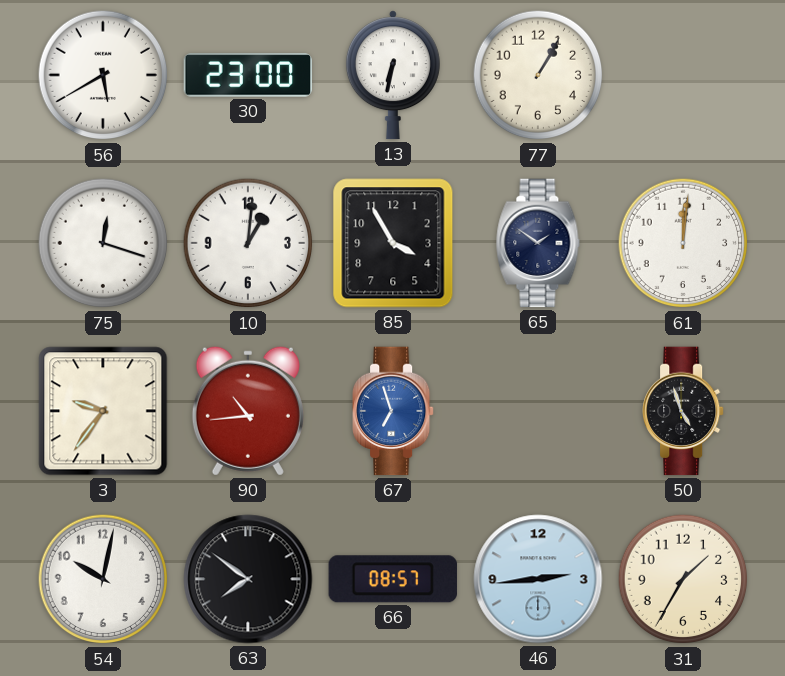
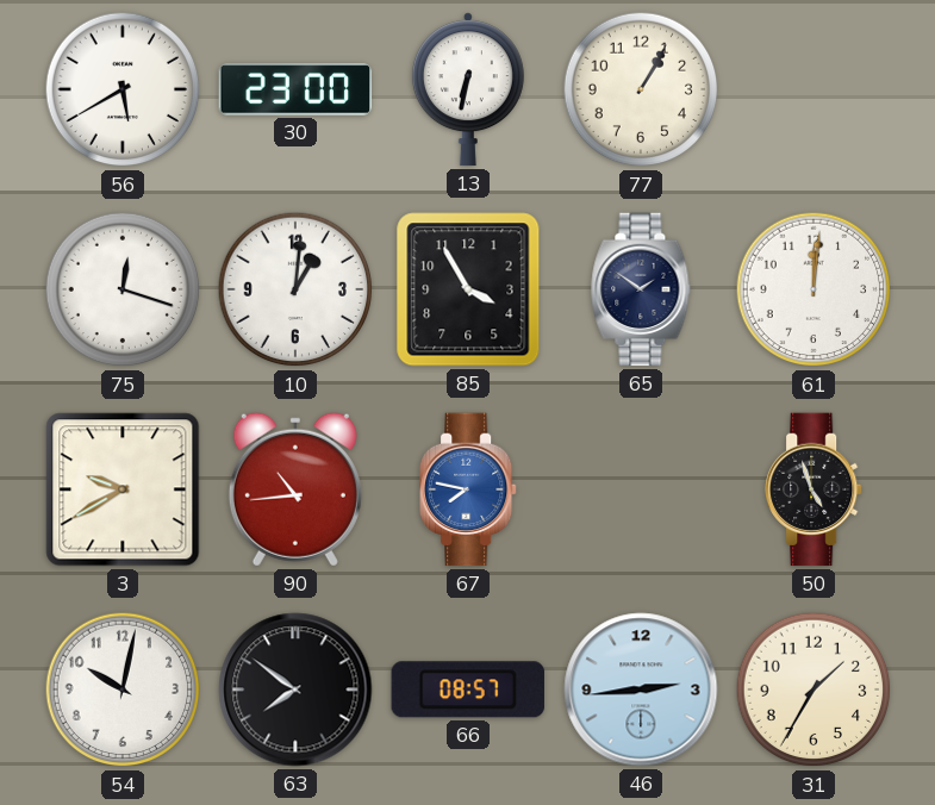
3: 9:36 -> 9:40
67: 6:57 -> 7:47
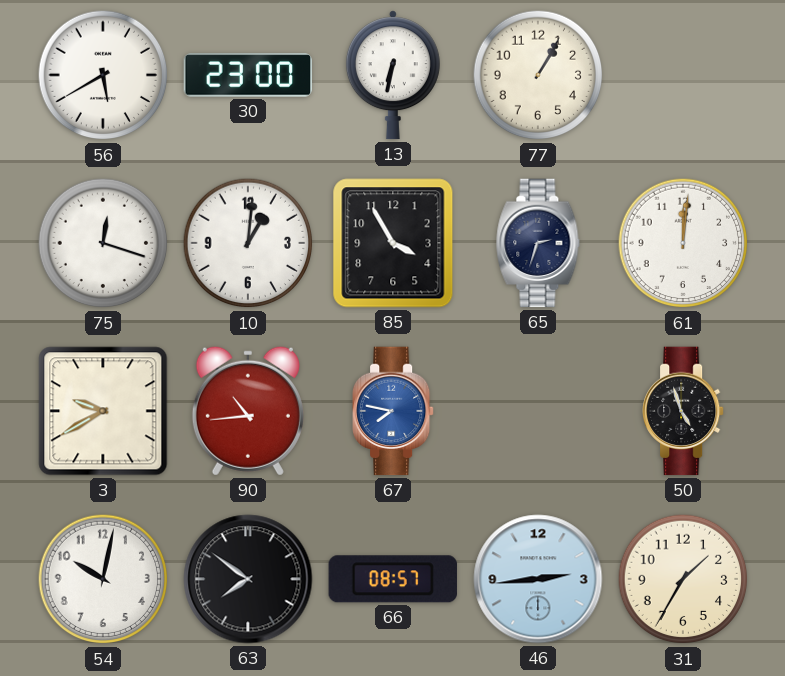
65: 1:51 -> 2:33
